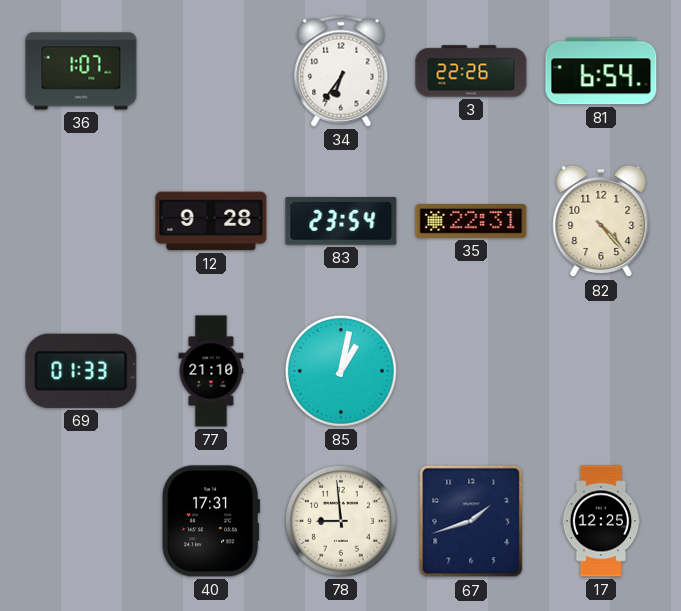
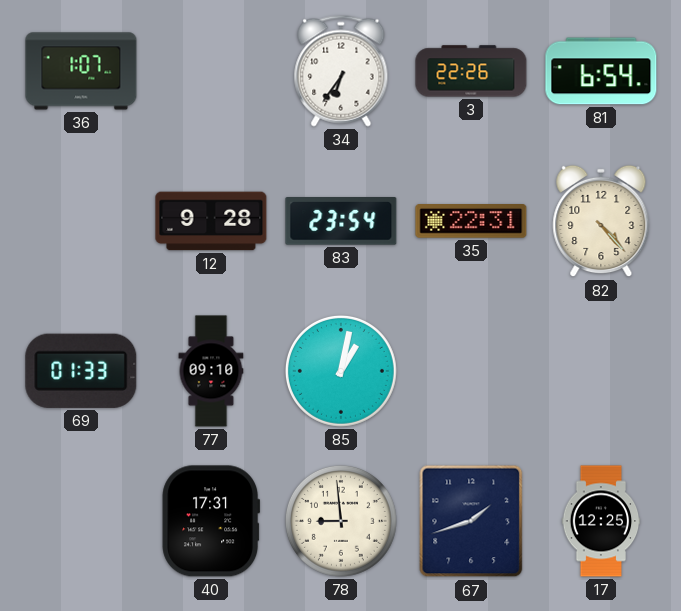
77: 21:10 -> 09:10
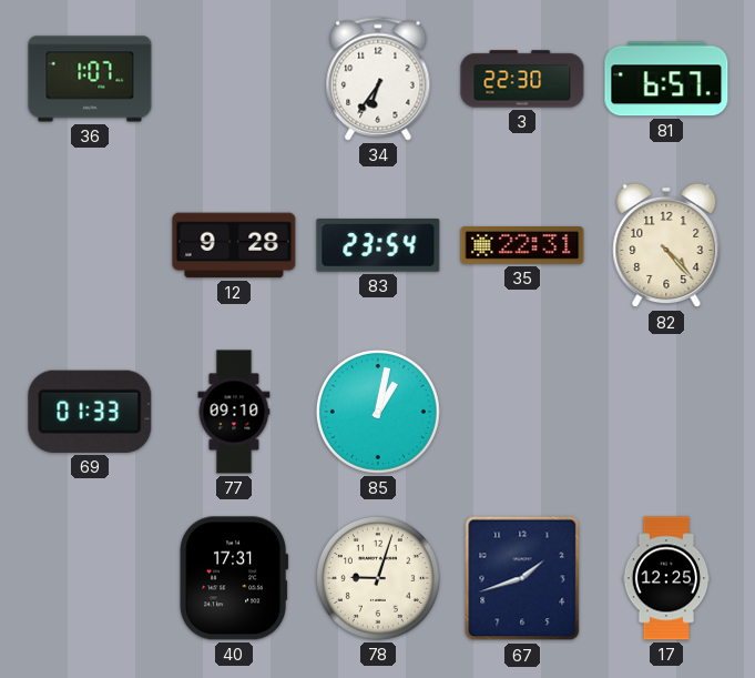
3: 22:26 -> 22:30
81: 6:54 -> 6:57
78: 8:59 -> 9:03
